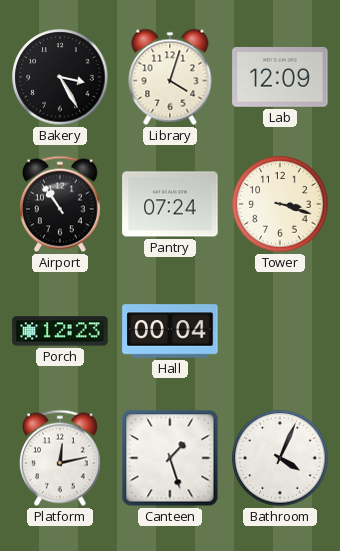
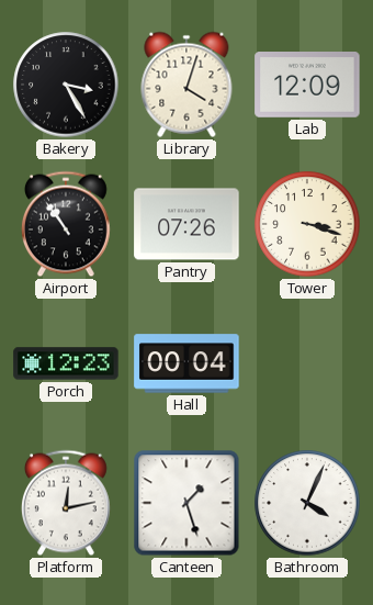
Pantry: 07:24 -> 07:26
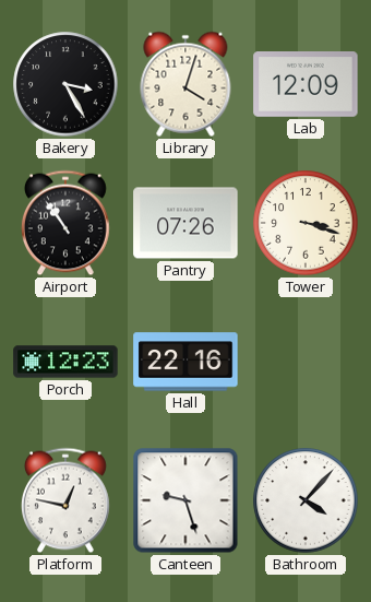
Hall: 00:04 -> 22:16
Platform: 12:13 -> 12:47
Canteen: 1:27 -> 9:27
Bathroom: 4:04 -> 4:07
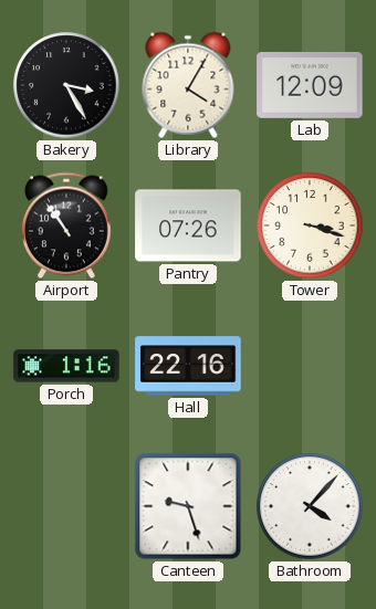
Library: 4:03 -> 4:05
Porch: 12:23 -> 1:16
Platform: 12:47 -> none
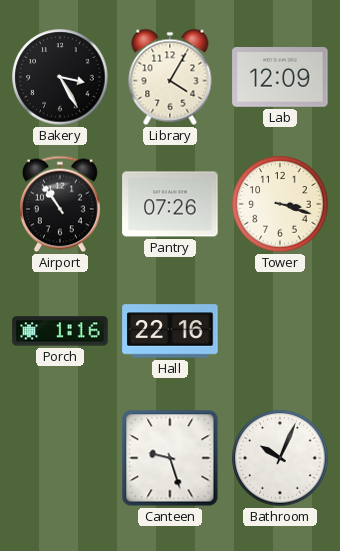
Bathroom: 4:07 -> 10:04
